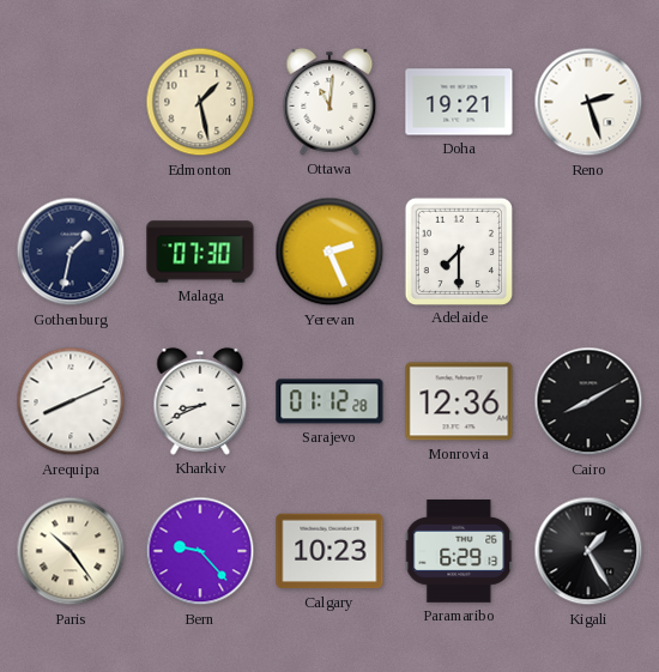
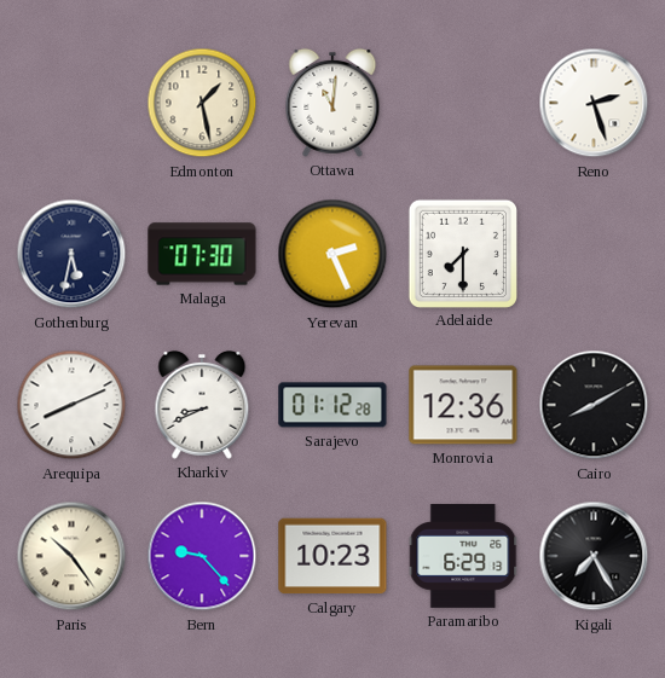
Doha: 19:21 -> none
Gothenburg: 1:32 -> 5:32
Kigali: 1:25 -> 7:25
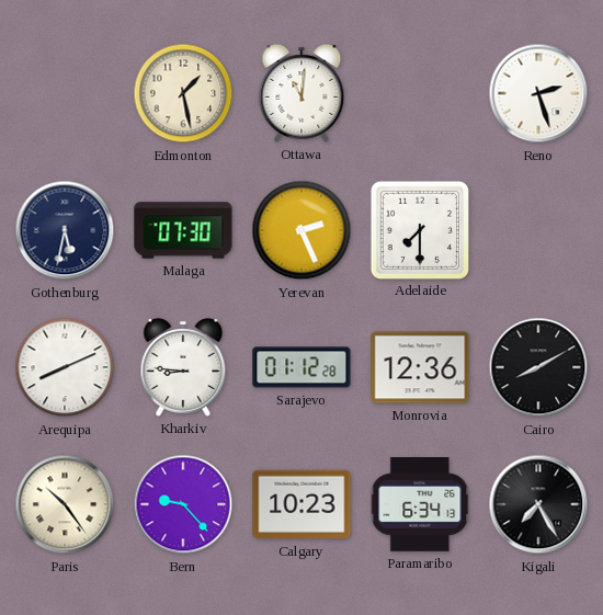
Kharkiv: 8:41 -> 8:46
Paramaribo: 6:29 -> 6:34
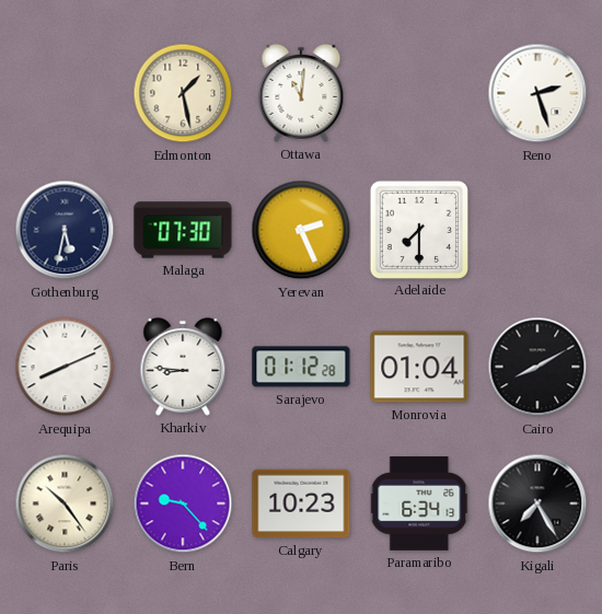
Monrovia: 12:36 -> 01:04
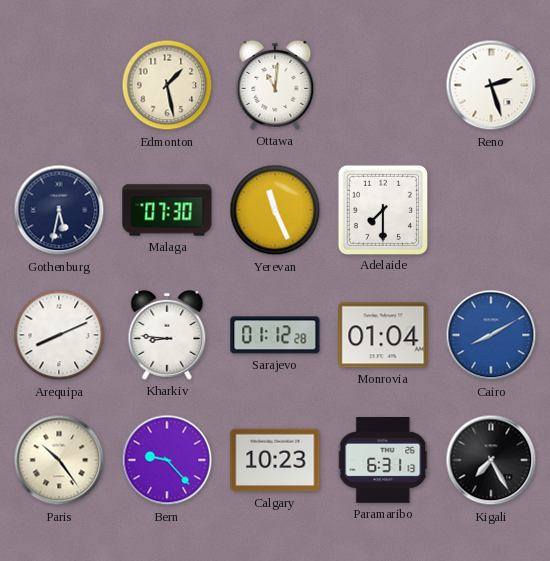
Yerevan: 2:26 -> 11:26
Cairo dial: black -> blue
Paramaribo: 6:34 -> 6:31
